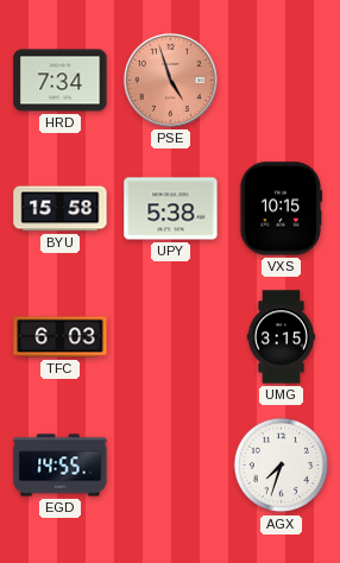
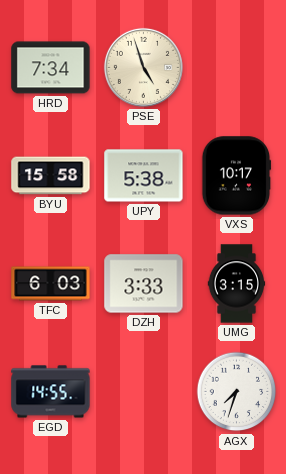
PSE dial: salmon -> cream
VXS: 10:15 -> 10:17
DZH: none -> 3:33
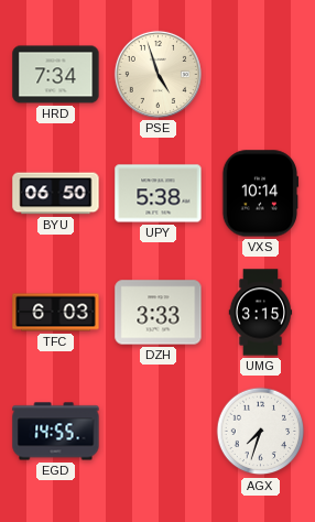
BYU: 15:58 -> 06:50
VXS: 10:17 -> 10:14
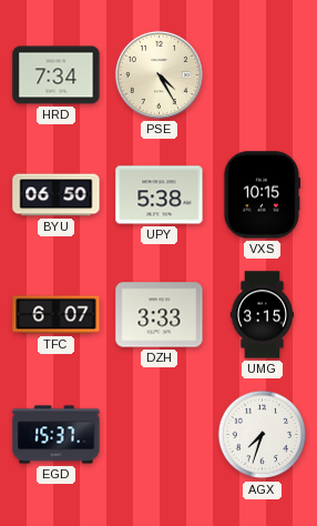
PSE: 4:57 -> 4:25
VXS: 10:14 -> 10:15
TFC: 6:03 -> 6:07
EGD: 14:55 -> 15:37
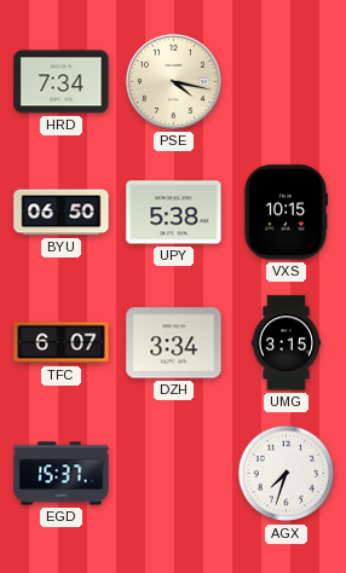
PSE: 4:25 -> 4:17
DZH: 3:33 -> 3:34
